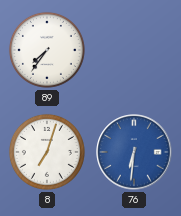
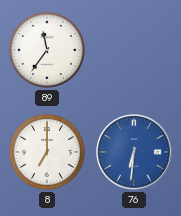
89: 7:36 -> 11:36
8: 7:03 -> 7:00
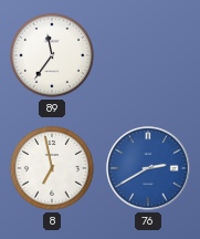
8: 7:00 -> 6:58
76: 6:31 -> 2:40
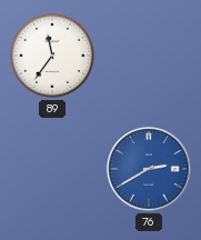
8: 6:58 -> none
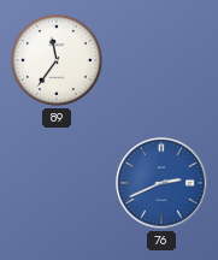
76: 2:40 -> 2:41
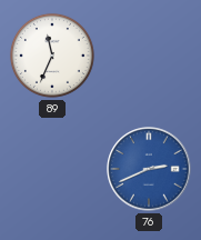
89: 11:36 -> 11:34
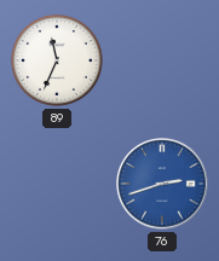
76: 2:41 -> 2:42
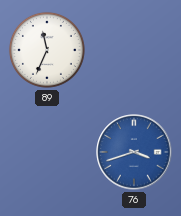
76: 2:42 -> 3:42
